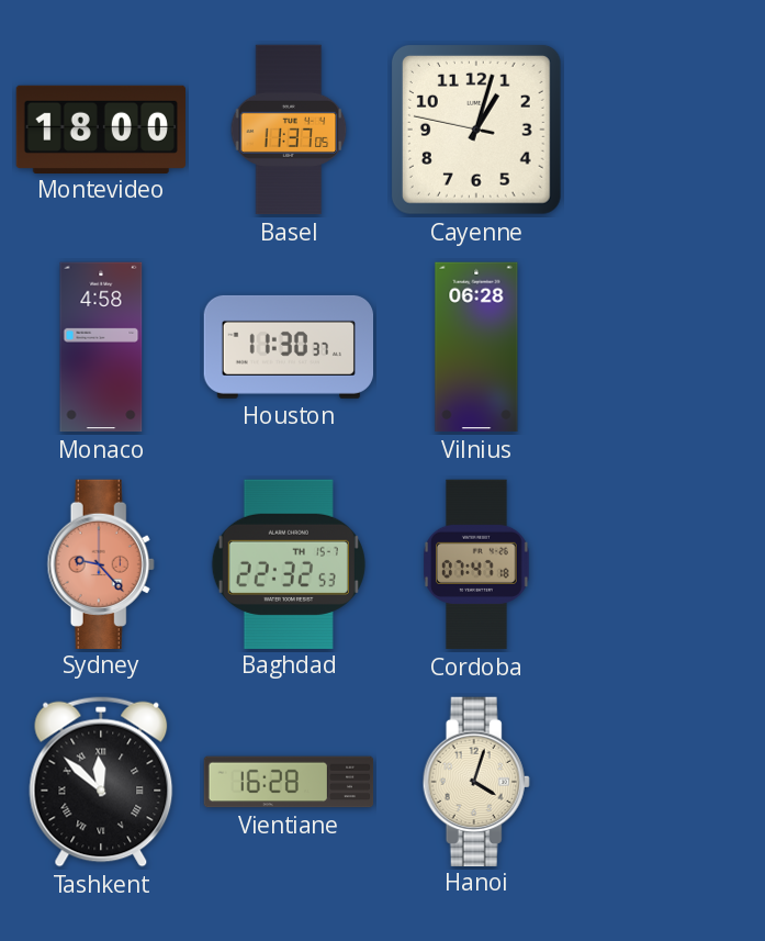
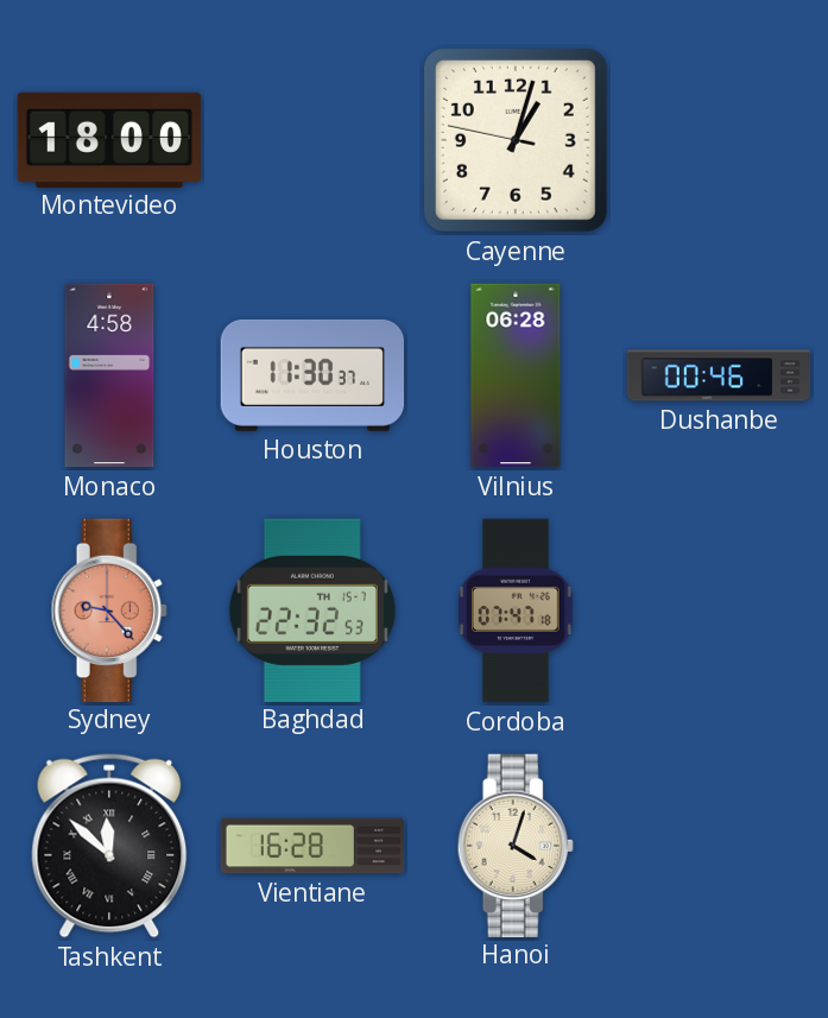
Basel: 11:37 -> none
Dushanbe: none -> 00:46
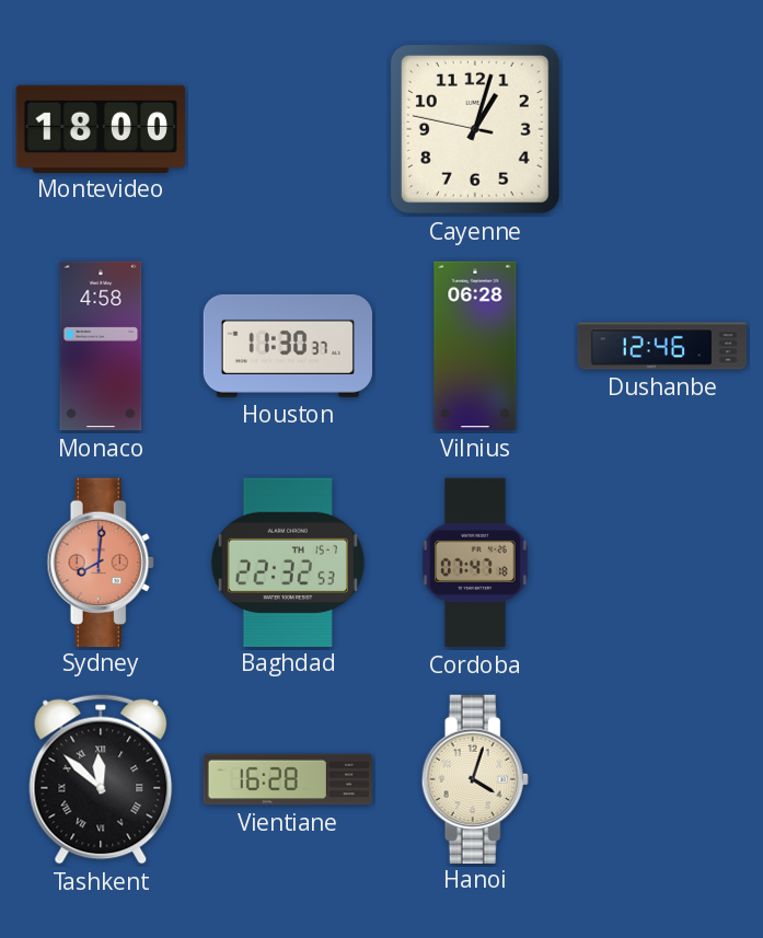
Dushanbe: 00:46 -> 12:46
Sydney: 9:23 -> 8:01
